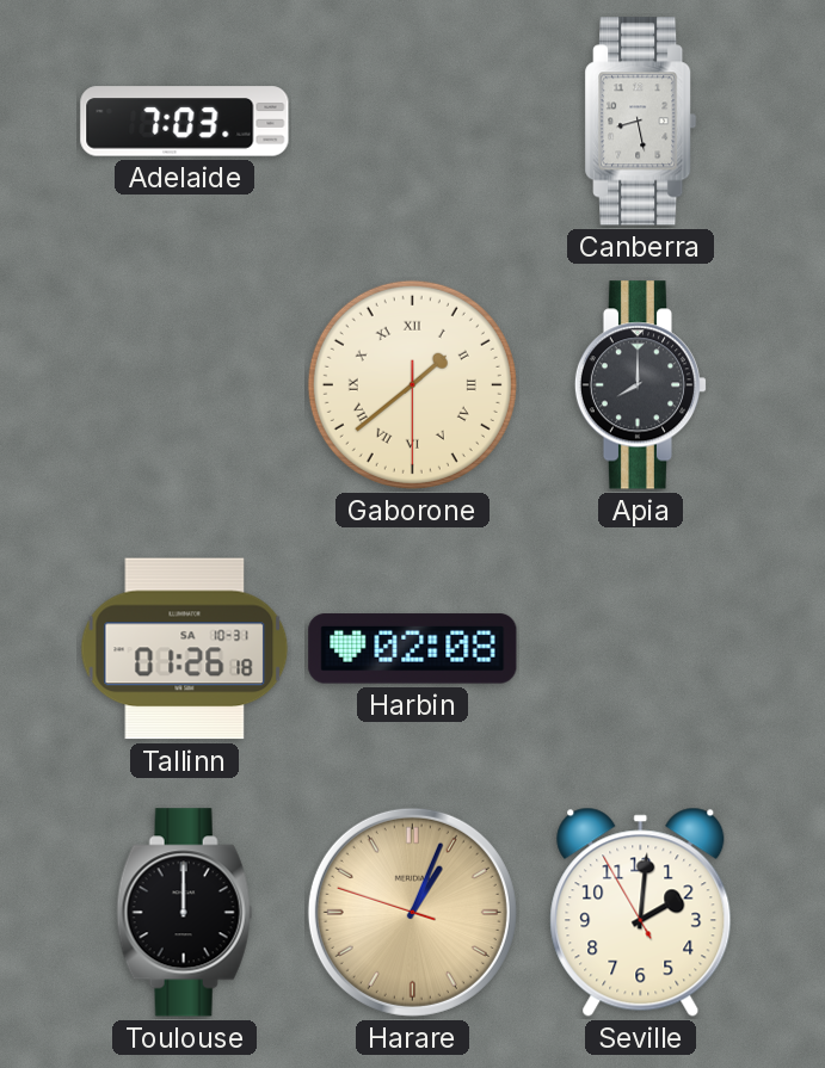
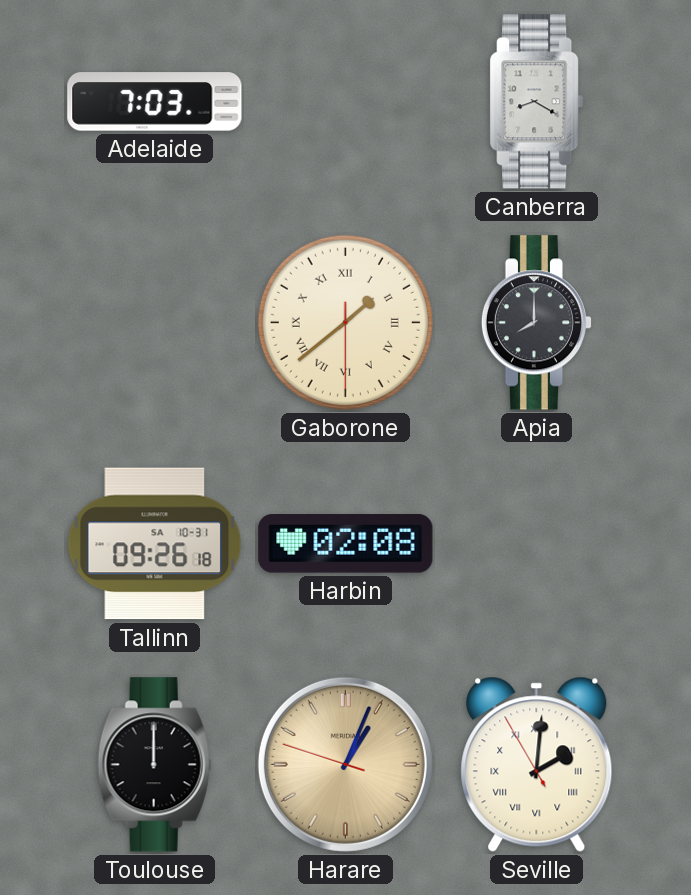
Canberra: 8:28 -> 8:20
Tallinn: 01:26 -> 09:26
Seville numerals: Arabic -> Roman
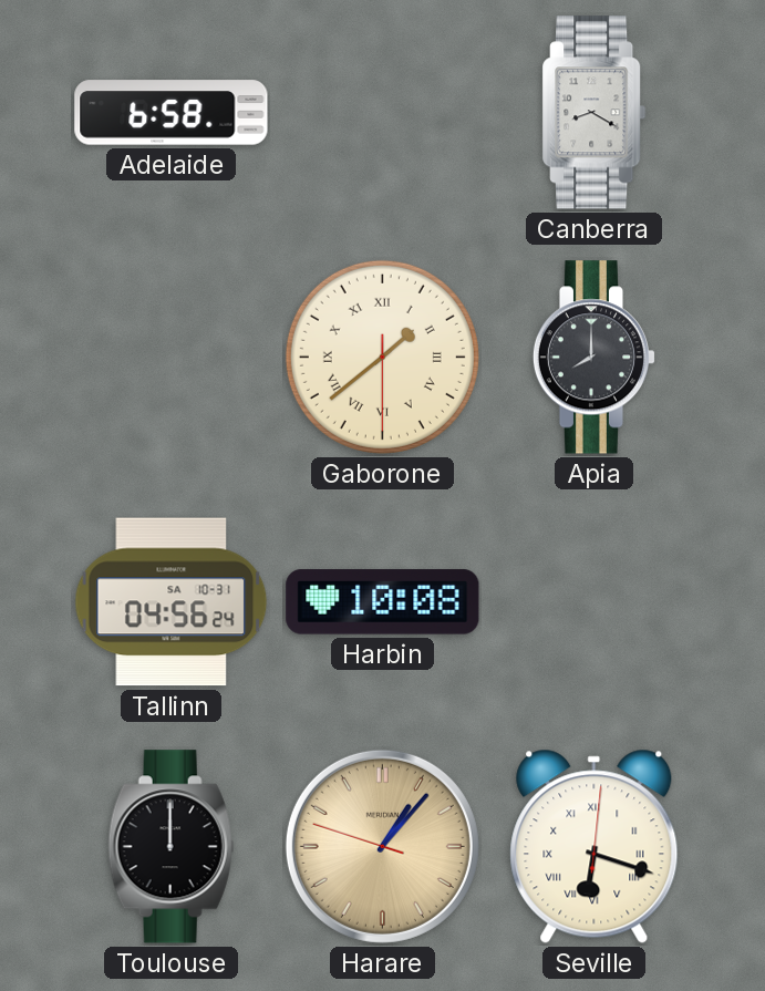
Adelaide: 7:03 -> 6:58
Tallinn: 09:26 -> 04:56
Harbin: 02:08 -> 10:08
Harare: 1:03 -> 1:06
Seville: 2:00 -> 6:18
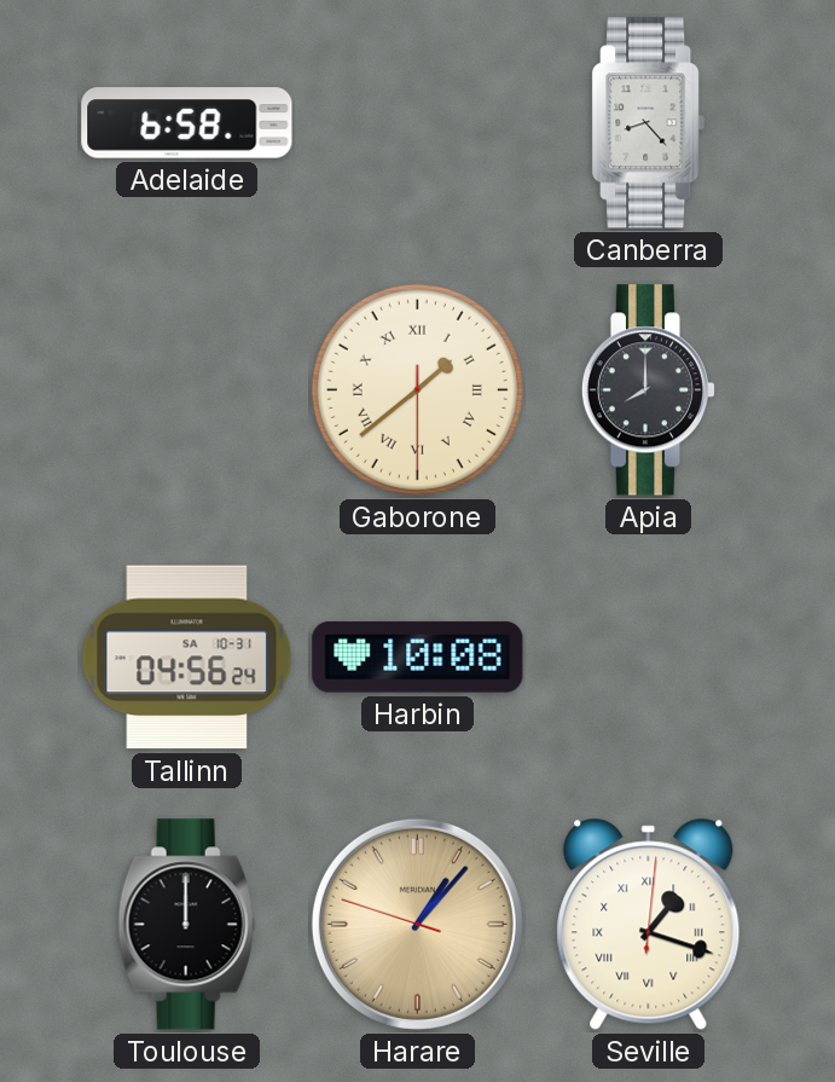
Canberra: 8:20 -> 8:23
Seville: 6:18 -> 1:18
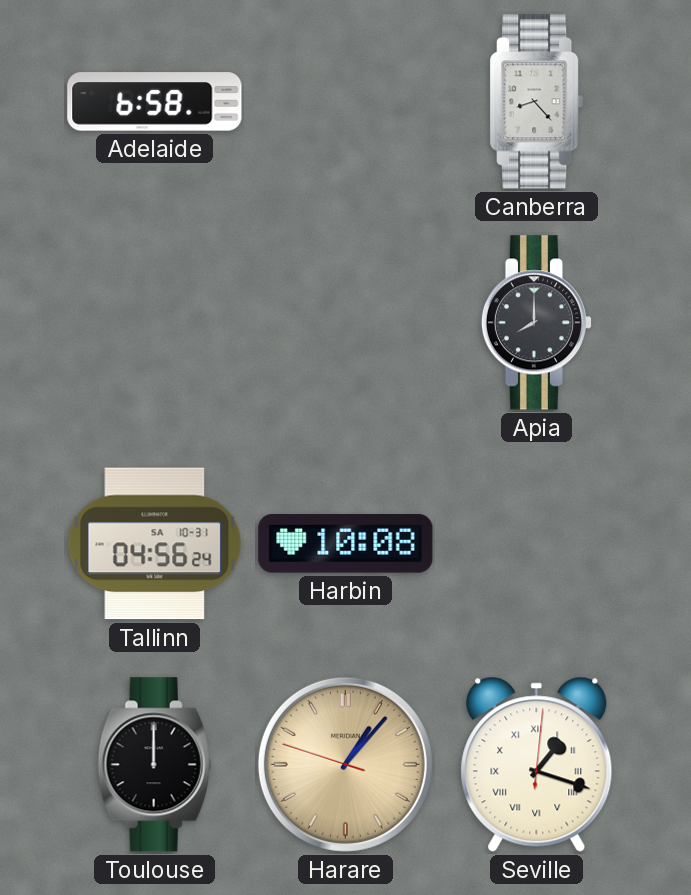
Gaborone: 1:38 -> none
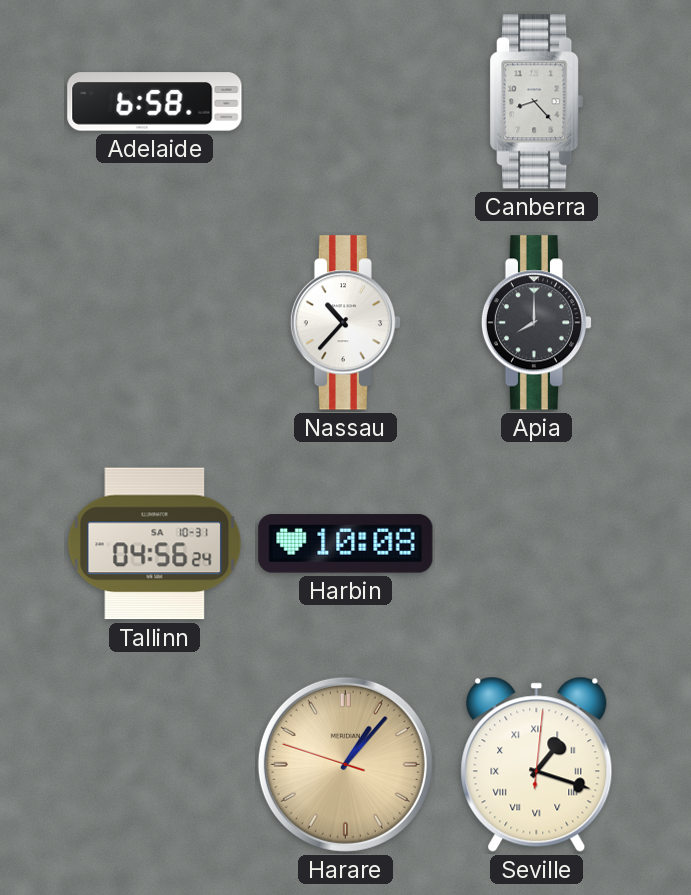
Nassau: none -> 10:37
Toulouse: 12:00 -> none
